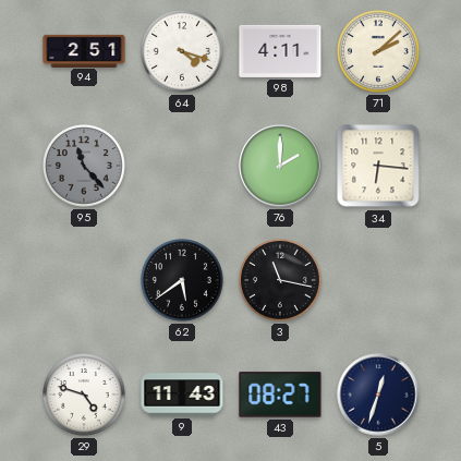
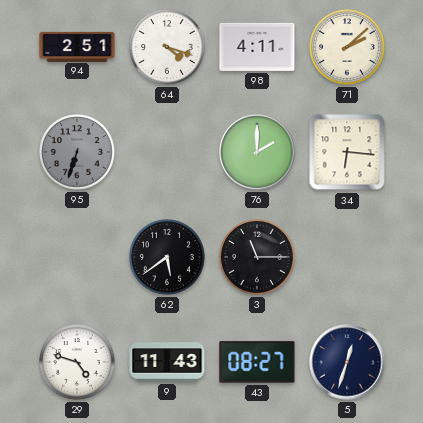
95: 11:23 -> 6:33
3: 11:17 -> 11:15
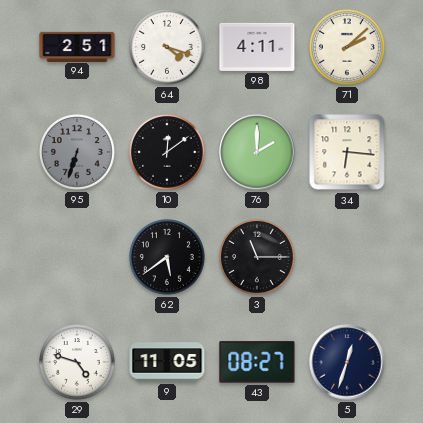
10: none -> 12:09
9: 11:43 -> 11:05
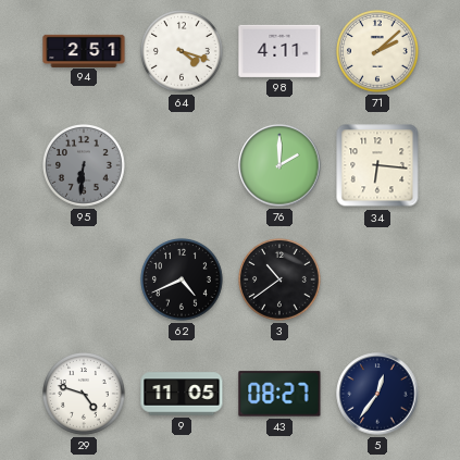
95: 6:33 -> 6:31
10: 12:09 -> none
62: 5:39 -> 4:41
3: 11:15 -> 10:39
5: 12:33 -> 12:36
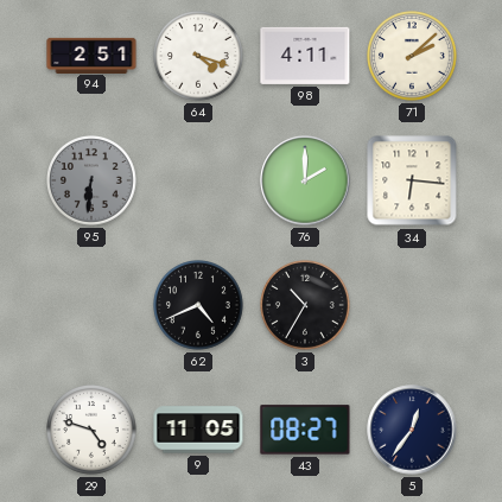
3: 10:39 -> 10:35
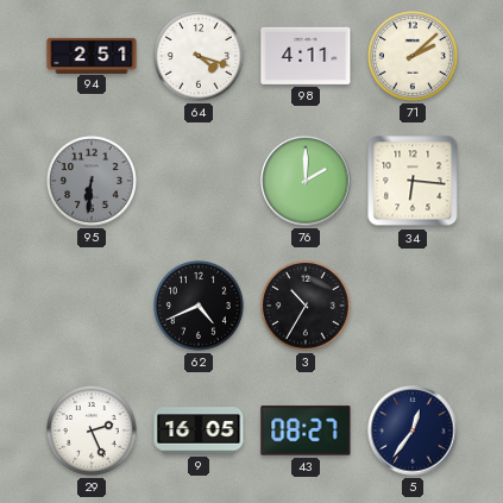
29: 4:48 -> 2:26
9: 11:05 -> 16:05
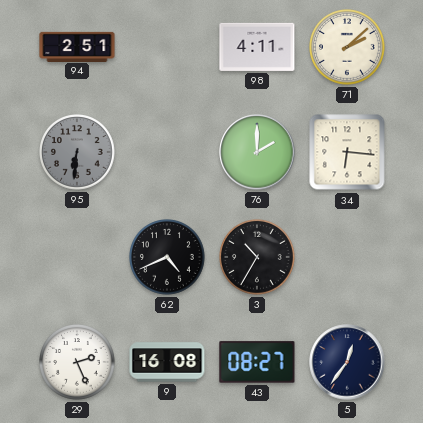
64: 4:18 -> none
9: 16:05 -> 16:08
